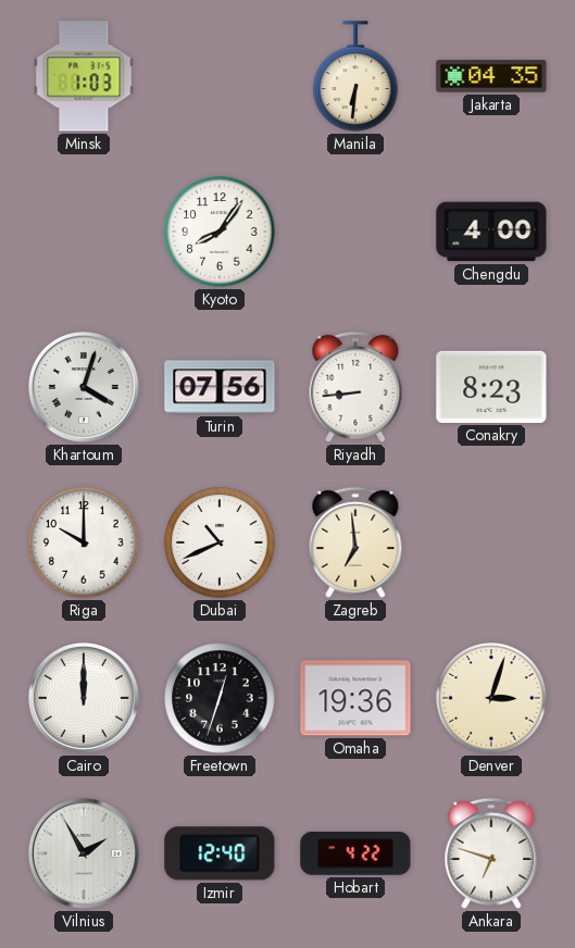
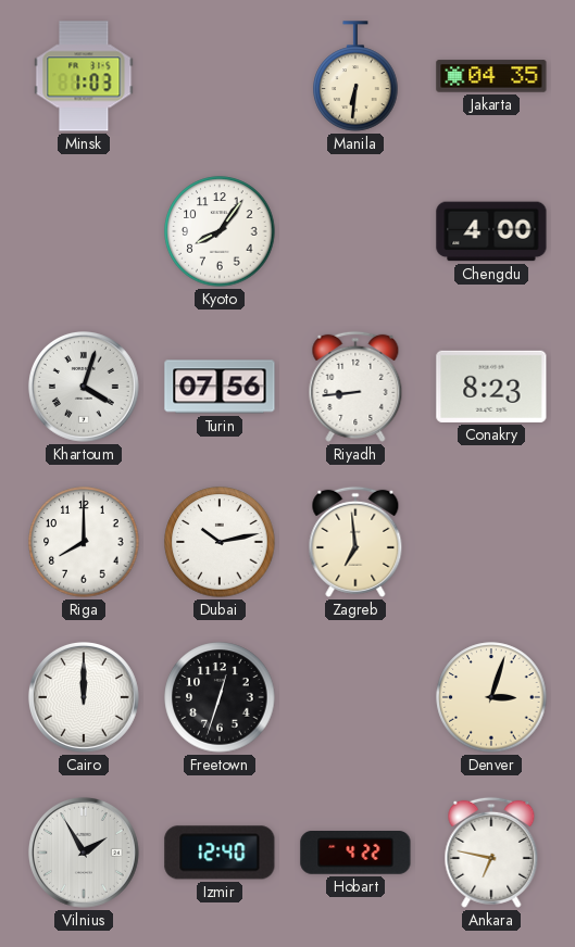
Riga: 10:00 -> 8:00
Dubai: 10:41 -> 10:13
Omaha: 19:36 -> none
Ankara: 6:48 -> 6:47
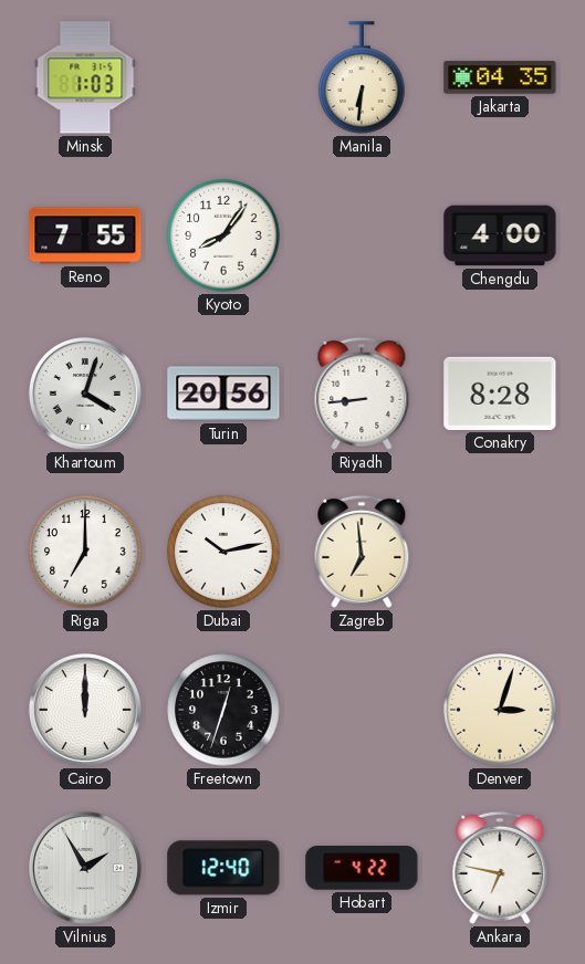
Reno: none -> 7:55
Turin: 07:56 -> 20:56
Conakry: 8:23 -> 8:28
Riga: 8:00 -> 7:00
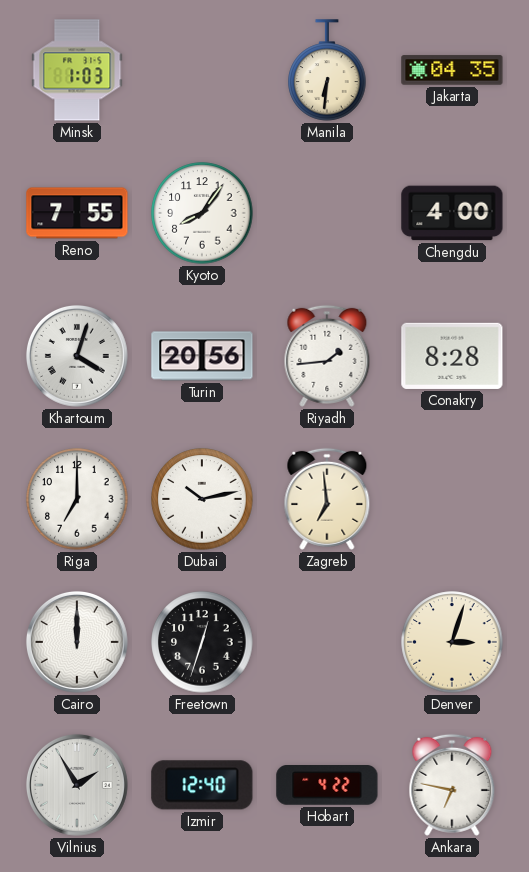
Riyadh: 8:44 -> 1:44
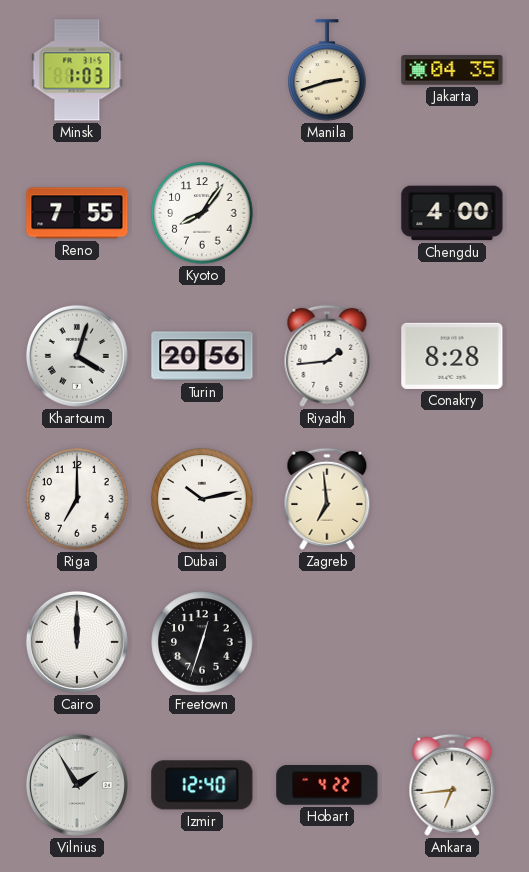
Manila: 6:31 -> 2:42
Denver: 3:03 -> none
Ankara: 6:47 -> 6:44
